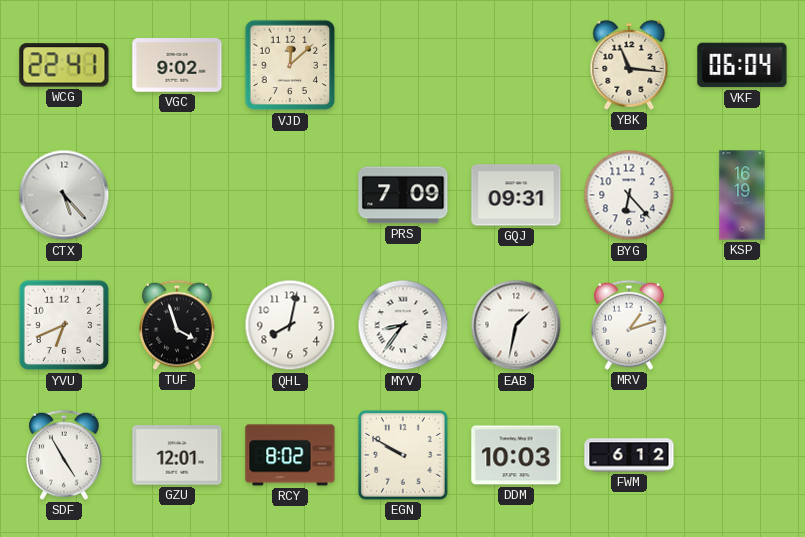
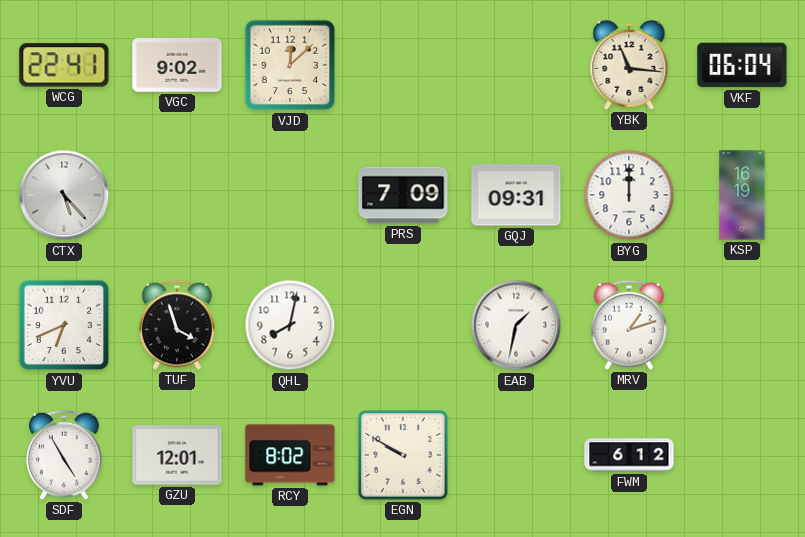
BYG: 6:23 -> 12:00
MYV: 8:36 -> none
DDM: 10:03 -> none
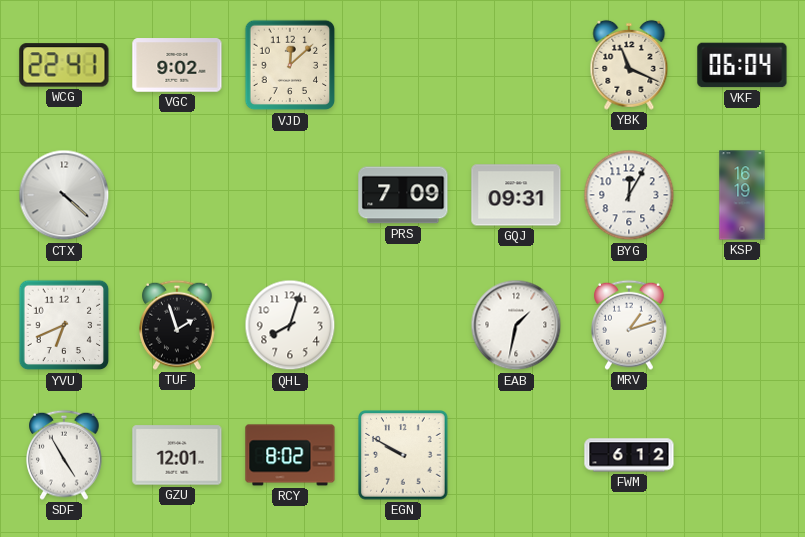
YBK: 11:16 -> 11:19
CTX: 5:23 -> 4:22
BYG: 12:00 -> 12:05
TUF: 3:57 -> 1:57
QHL: 8:02 -> 8:03
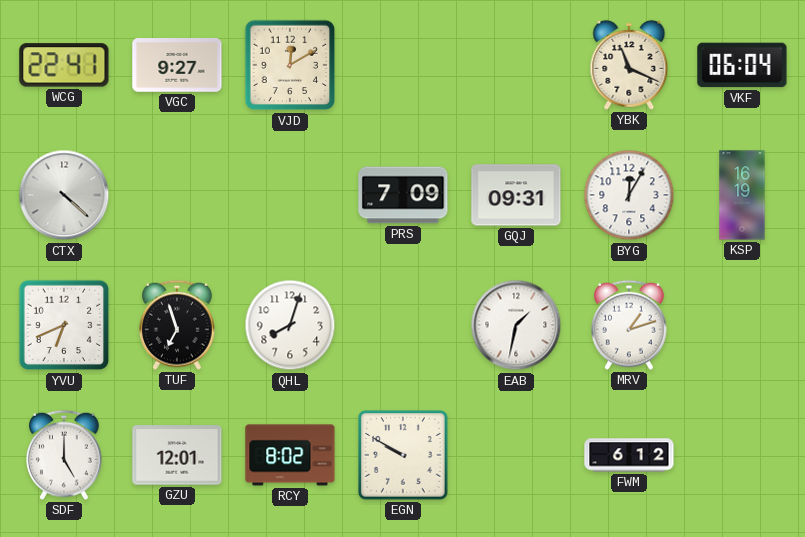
VGC: 9:02 -> 9:27
VJD: 12:08 -> 12:10
TUF: 1:57 -> 6:57
SDF: 4:55 -> 5:00
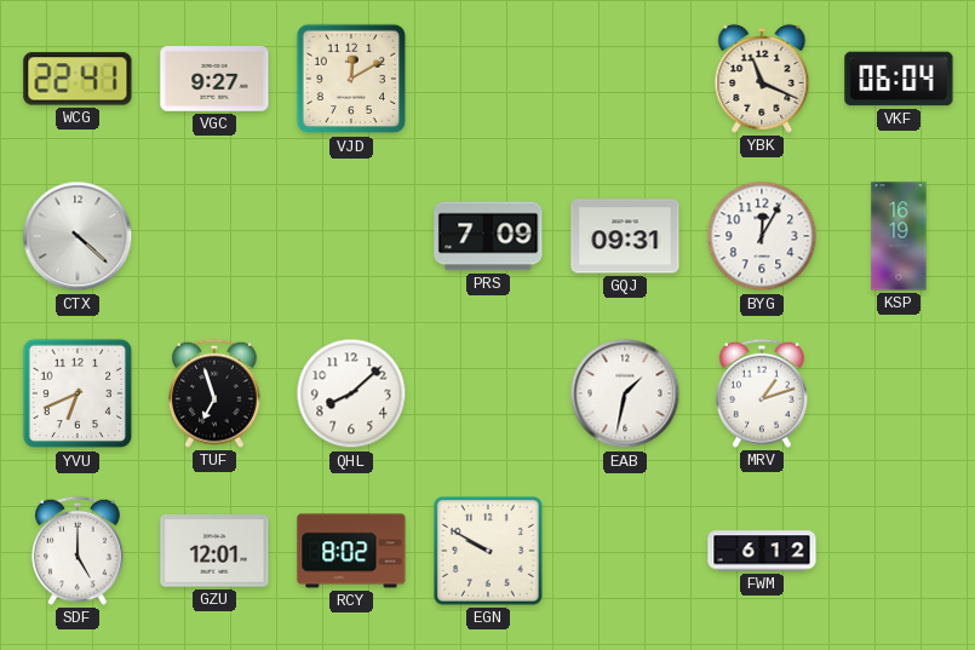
QHL: 8:03 -> 8:08
